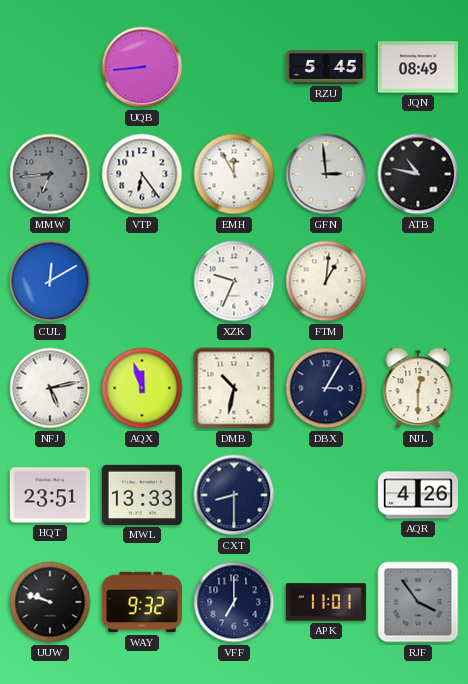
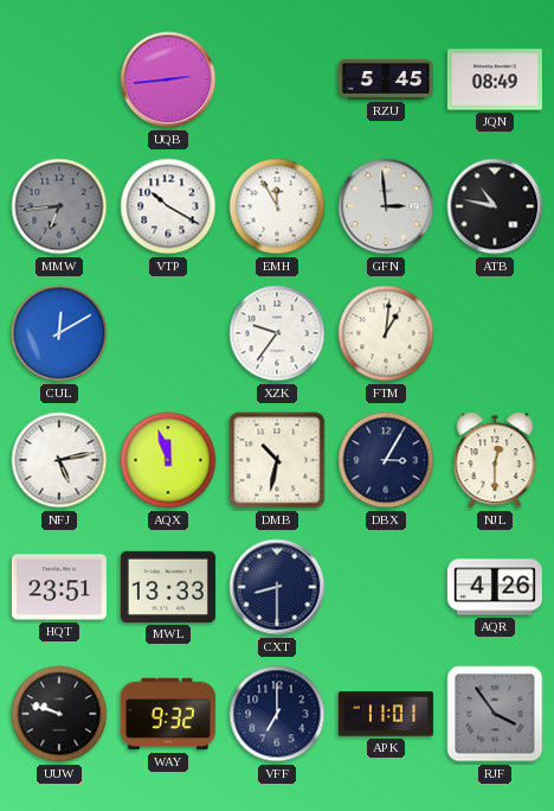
UQB: 8:44 -> 2:44
VTP: 6:24 -> 10:20
XZK: 9:34 -> 9:36
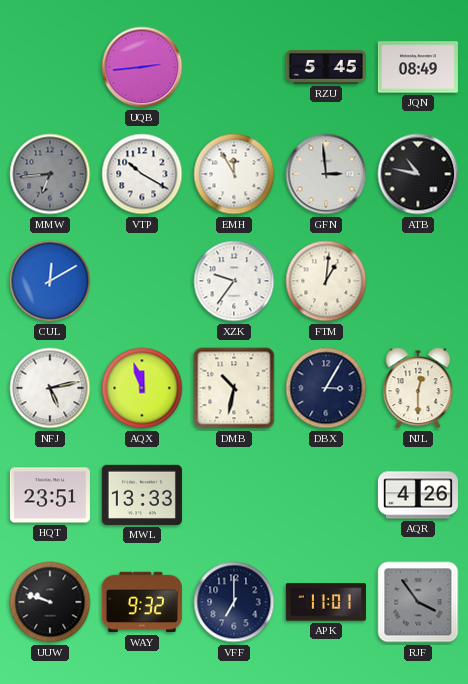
CXT: 8:30 -> none
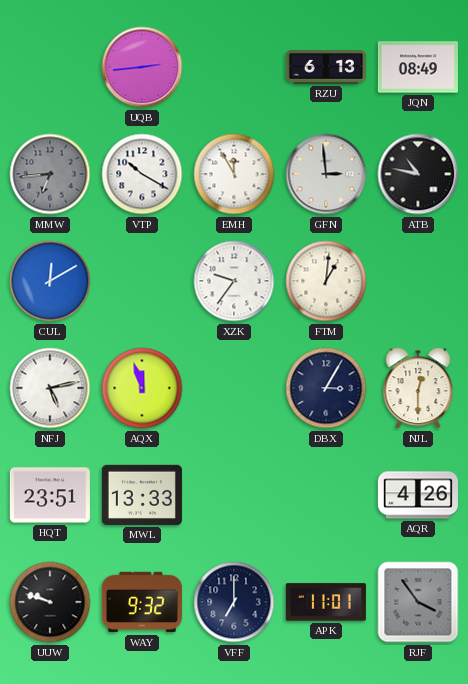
RZU: 5:45 -> 6:13
DMB: 10:32 -> none
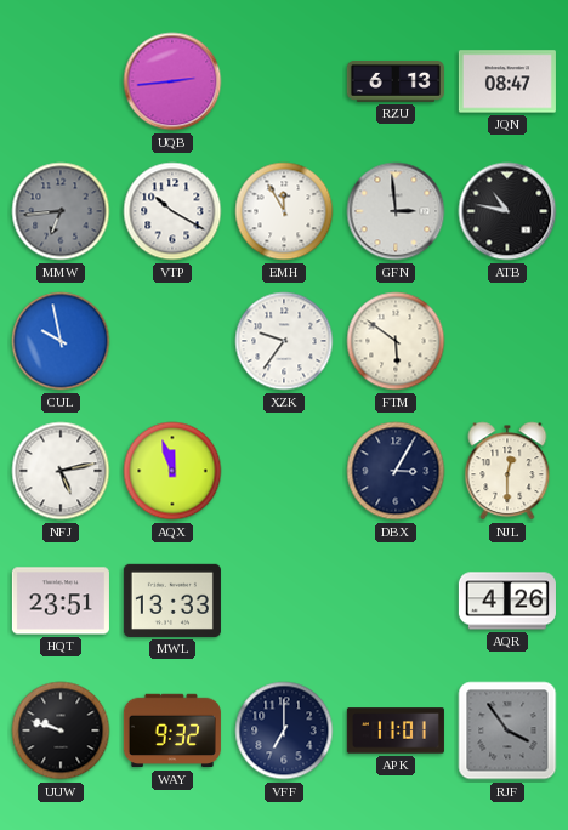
JQN: 08:49 -> 08:47
CUL: 12:10 -> 9:58
FTM: 1:01 -> 5:51
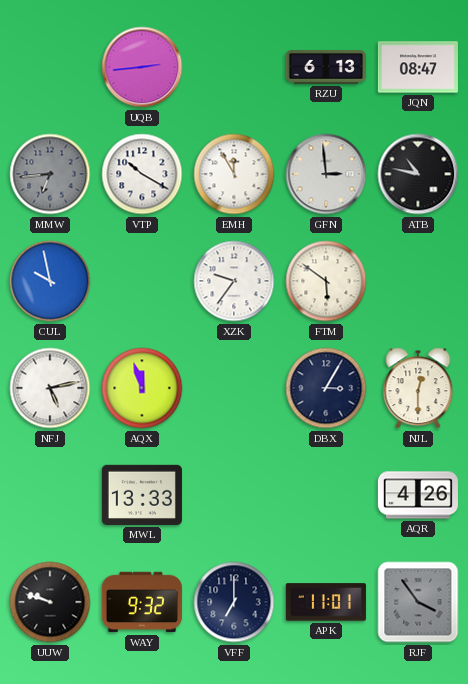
HQT: 23:51 -> none
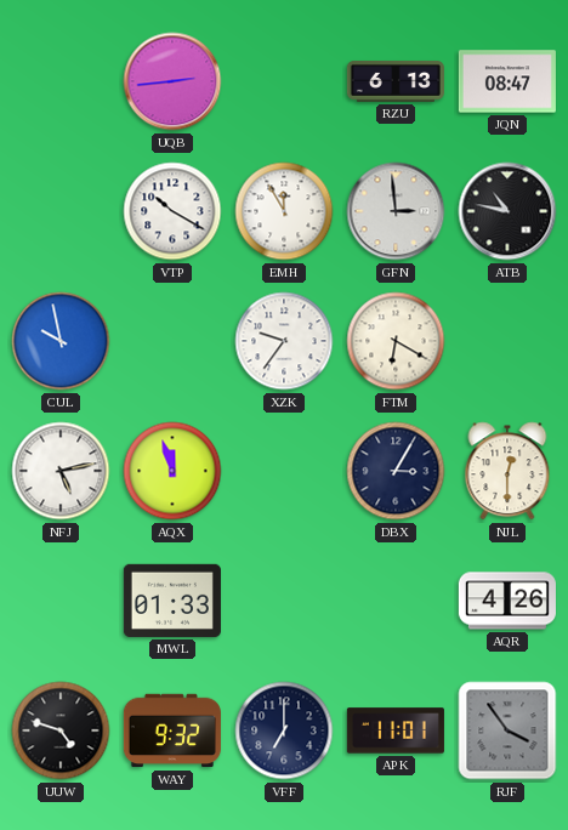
MMW: 6:44 -> none
FTM: 5:51 -> 6:20
MWL: 13:33 -> 01:33
UUW: 9:48 -> 4:48
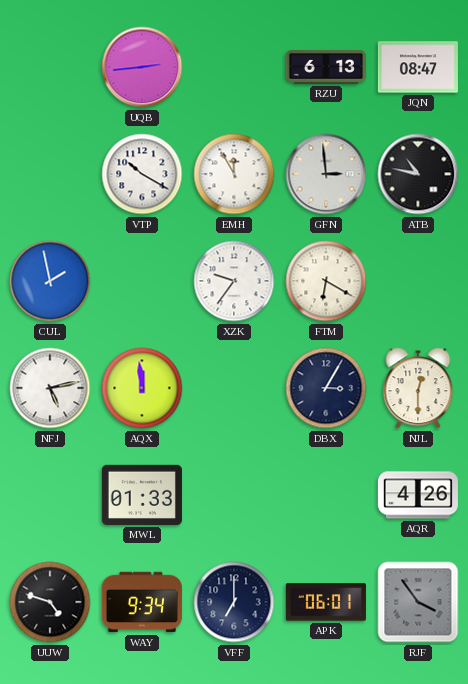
CUL: 9:58 -> 1:58
AQX: 11:57 -> 11:59
WAY: 9:32 -> 9:34
APK: 11:01 -> 06:01
